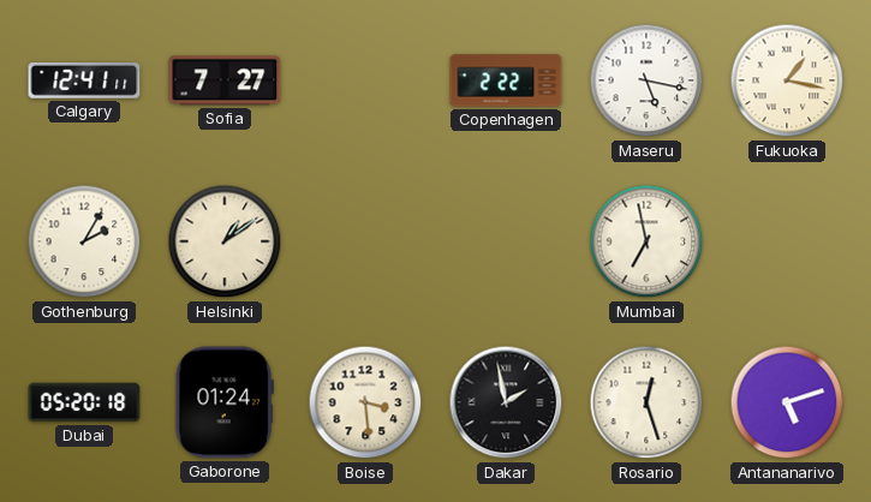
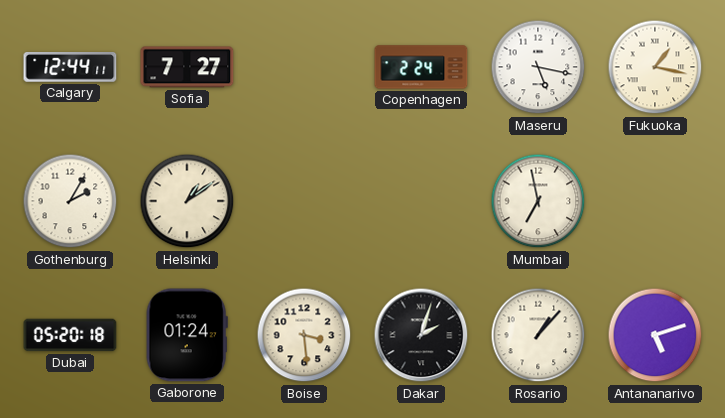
Calgary: 12:41 -> 12:44
Copenhagen: 2:22 -> 2:24
Dakar: 1:58 -> 2:03
Rosario: 12:27 -> 1:07
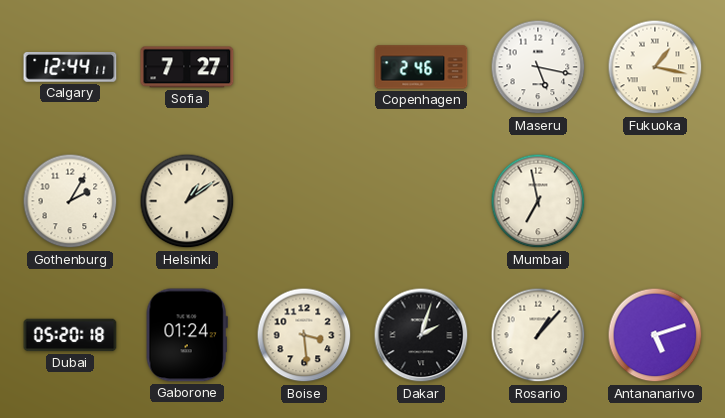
Copenhagen: 2:24 -> 2:46
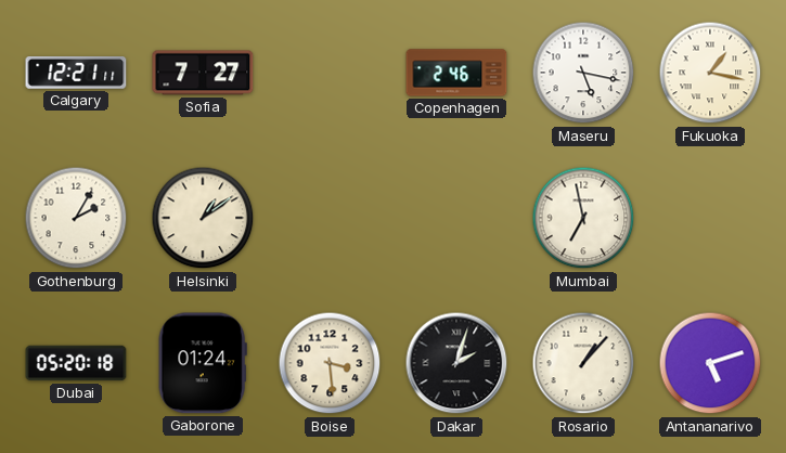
Calgary: 12:44 -> 12:21
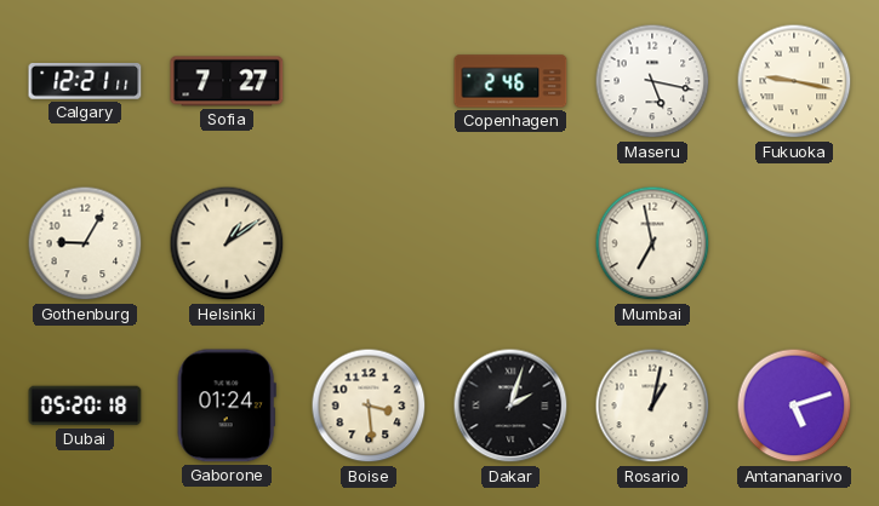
Fukuoka: 1:17 -> 9:17
Gothenburg: 2:05 -> 9:05
Rosario: 1:07 -> 1:02
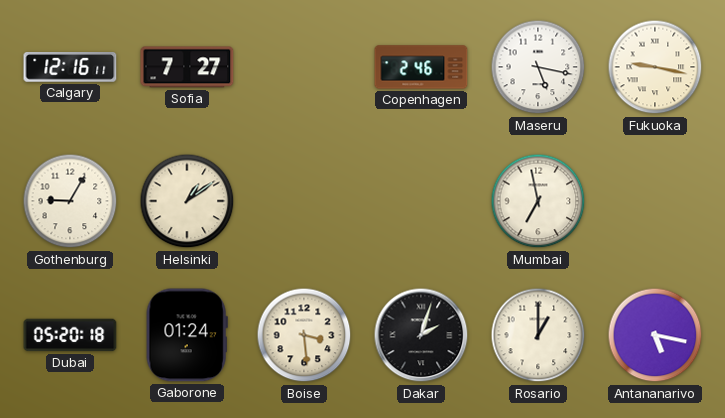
Calgary: 12:21 -> 12:16
Rosario: 1:02 -> 1:00
Antananarivo: 5:12 -> 5:17
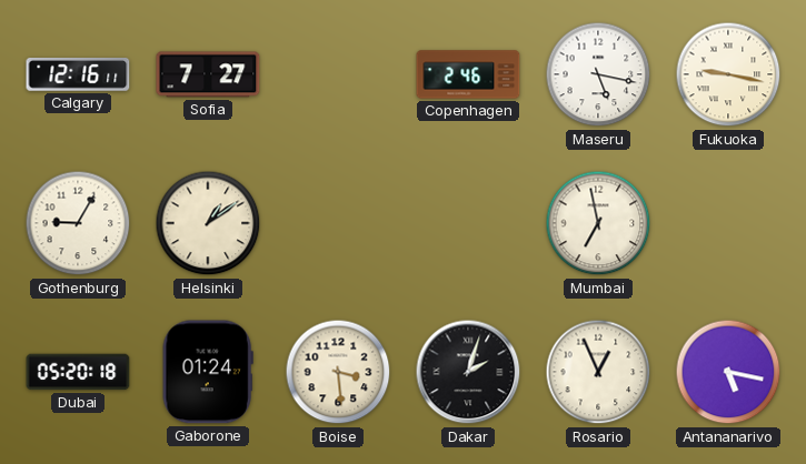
Rosario: 1:00 -> 12:56
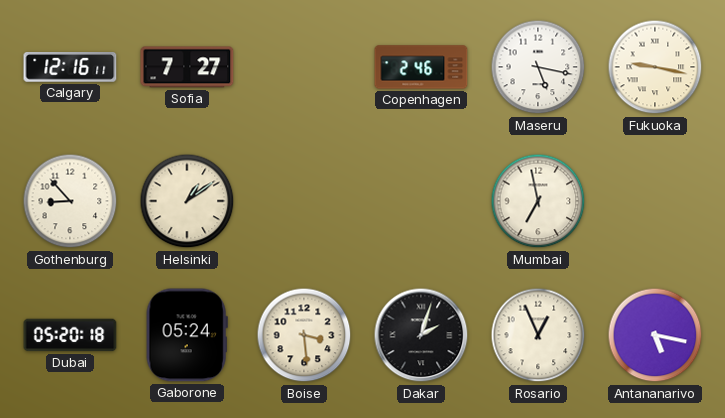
Gothenburg: 9:05 -> 8:53
Gaborone: 01:24 -> 05:24
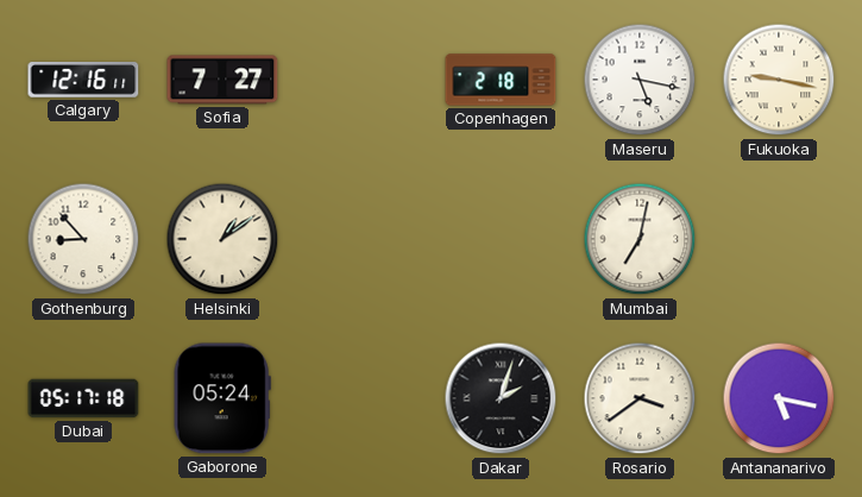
Copenhagen: 2:46 -> 2:18
Mumbai: 6:58 -> 7:02
Dubai: 05:20 -> 05:17
Boise: 3:29 -> none
Rosario: 12:56 -> 3:39
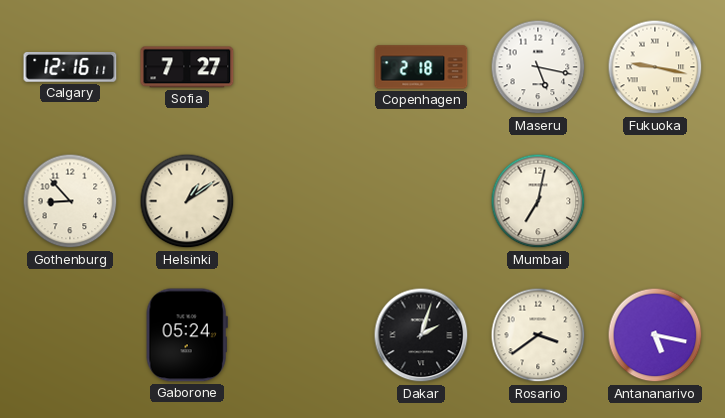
Dubai: 05:17 -> none
